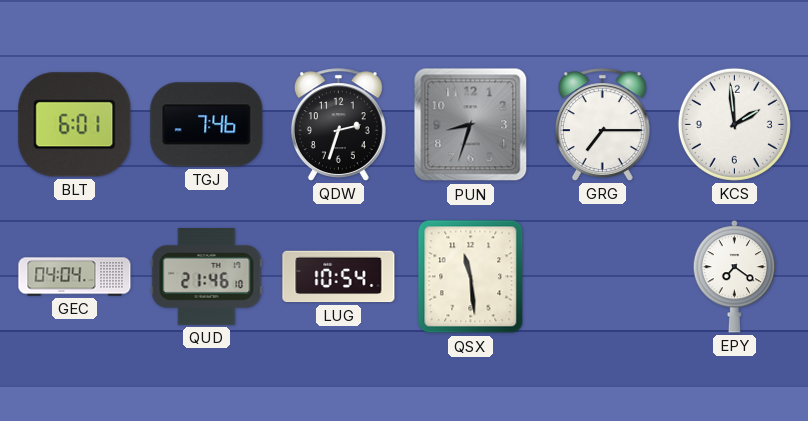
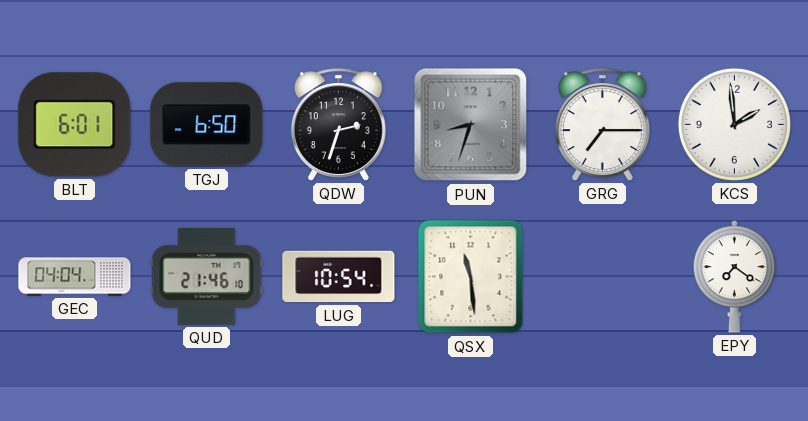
TGJ: 7:46 -> 6:50
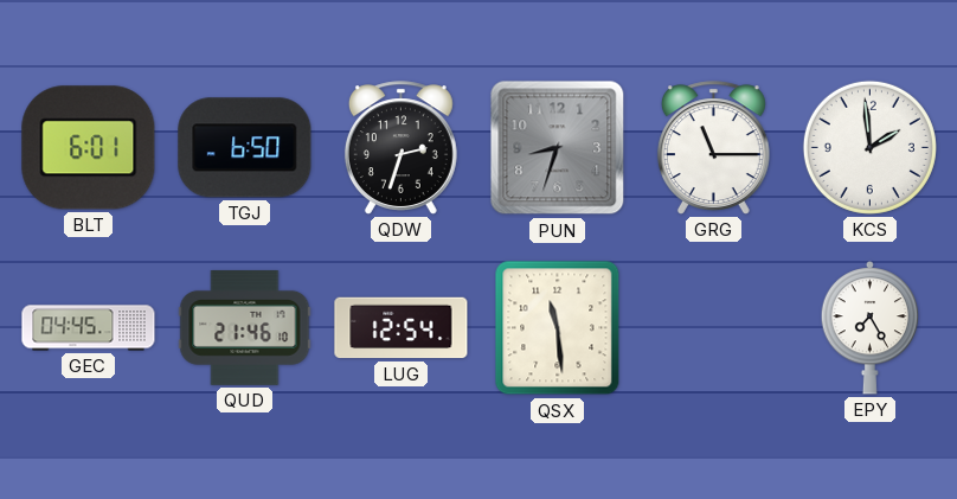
GRG: 7:15 -> 11:15
GEC: 04:04 -> 04:45
LUG: 10:54 -> 12:54
EPY: 7:21 -> 7:25
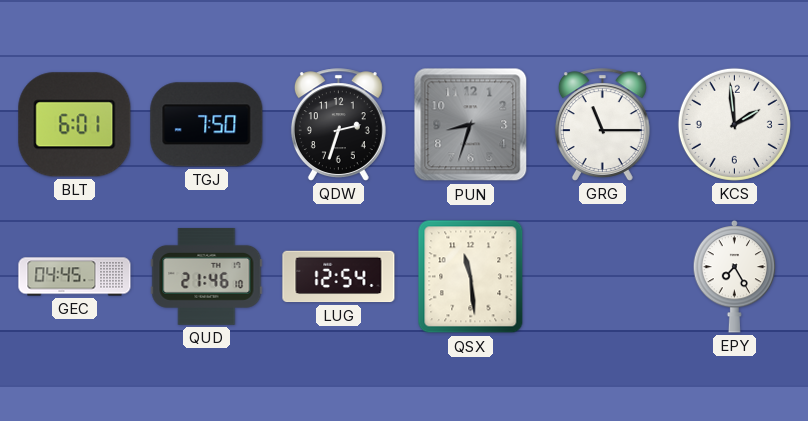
TGJ: 6:50 -> 7:50
